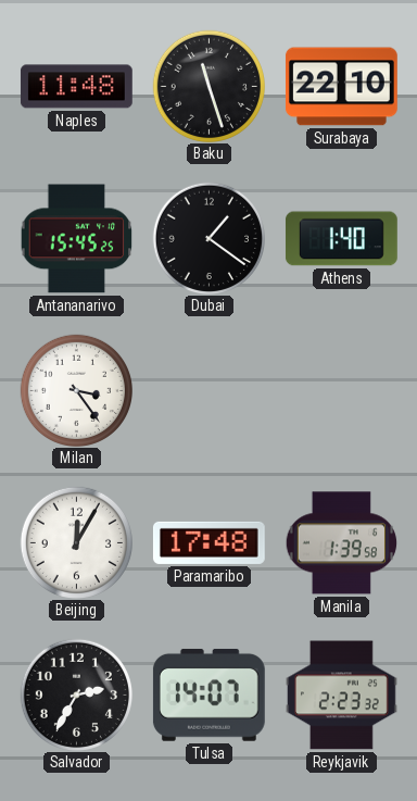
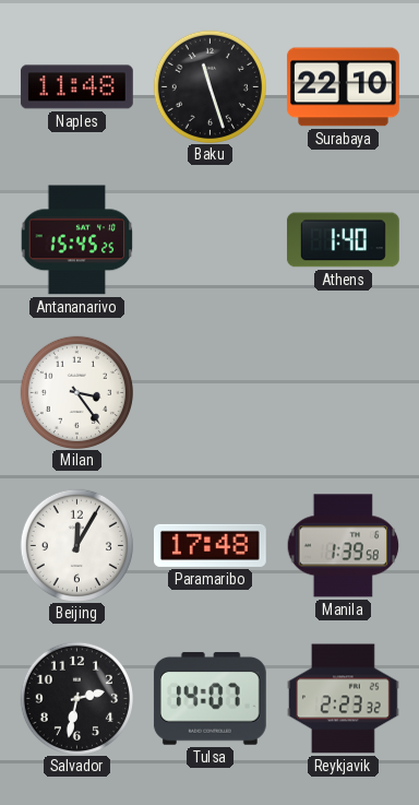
Dubai: 1:21 -> none
Salvador: 2:35 -> 2:32
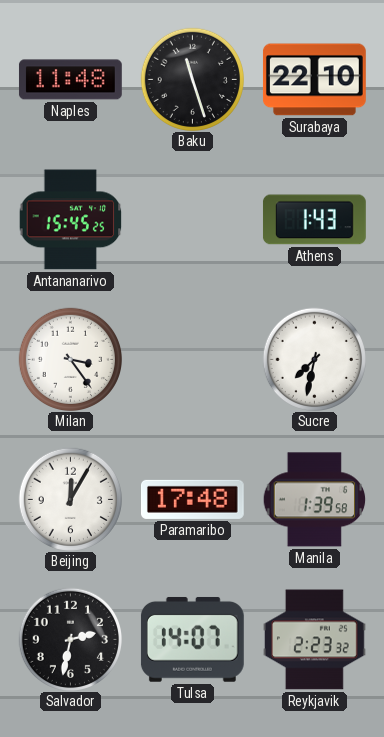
Athens: 1:40 -> 1:43
Sucre: none -> 7:32
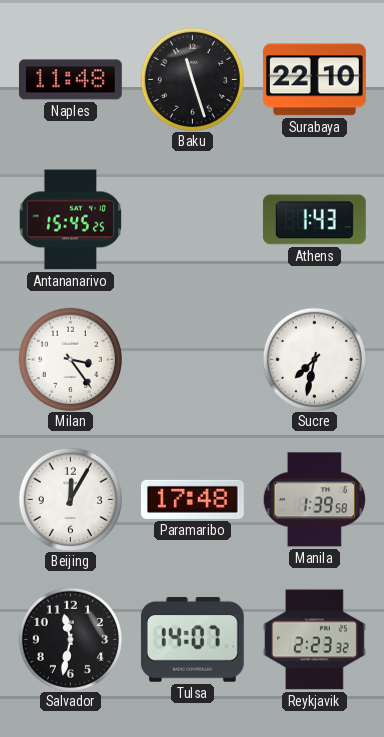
Salvador: 2:32 -> 11:32
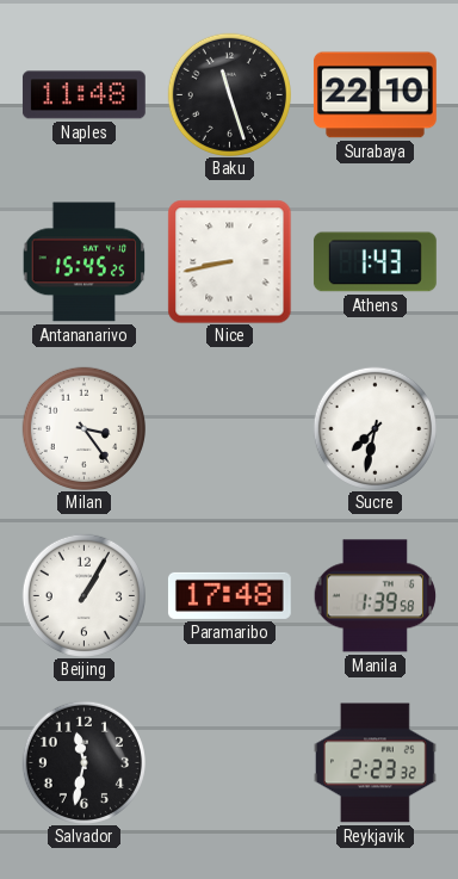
Nice: none -> 8:43
Beijing: 12:05 -> 1:05
Tulsa: 14:07 -> none
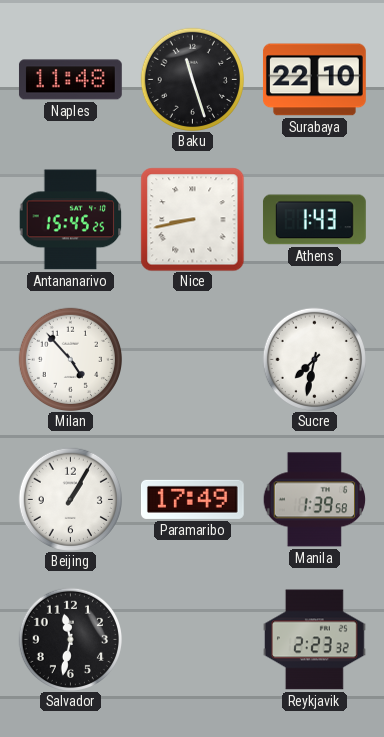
Milan: 3:24 -> 4:53
Paramaribo: 17:48 -> 17:49
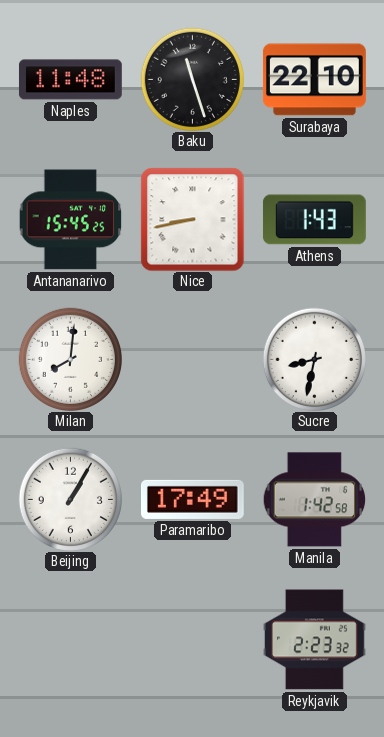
Milan: 4:53 -> 8:01
Sucre: 7:32 -> 8:32
Manila: 1:39 -> 1:42
Salvador: 11:32 -> none
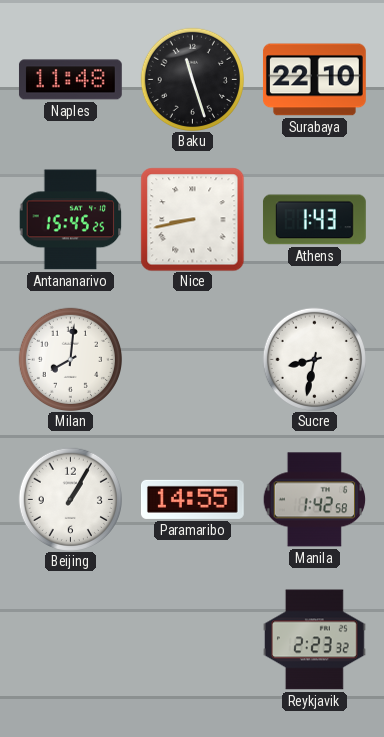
Paramaribo: 17:49 -> 14:55
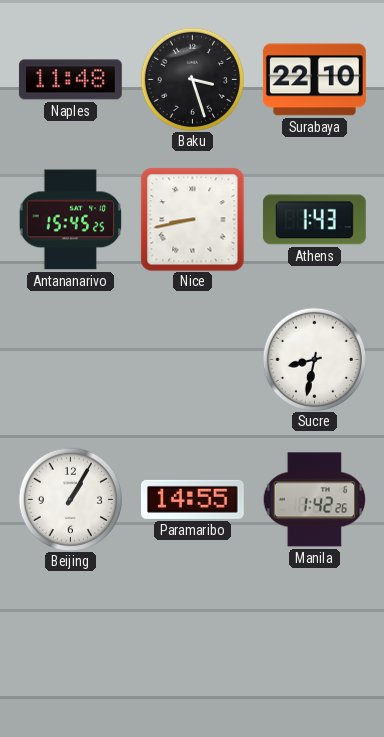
Baku: 11:27 -> 3:27
Milan: 8:01 -> none
Manila: 1:42:58 -> 1:42:26
Reykjavik: 2:23 -> none
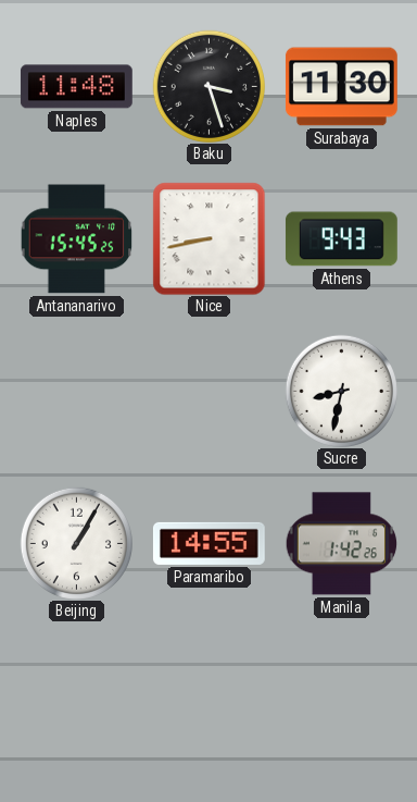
Surabaya: 22:10 -> 11:30
Athens: 1:43 -> 9:43
